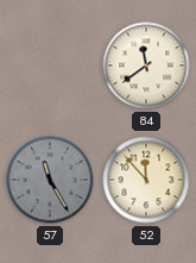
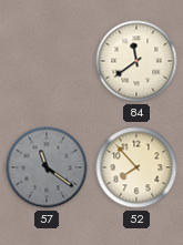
57: 11:25 -> 11:21
52: 11:53 -> 7:53
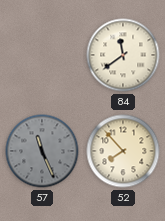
57: 11:21 -> 11:26
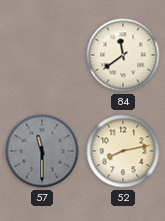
57: 11:26 -> 11:30
52: 7:53 -> 8:13
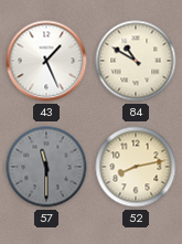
43: none -> 1:26
84: 11:39 -> 10:50
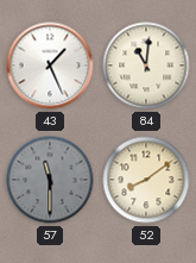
84: 10:50 -> 11:01
52: 8:13 -> 8:09
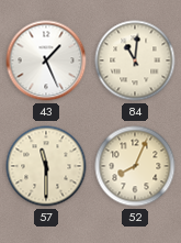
57 dial: grey -> cream
52: 8:09 -> 8:04
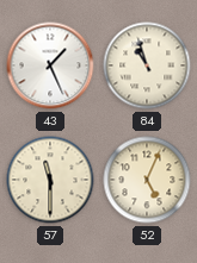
84: 11:01 -> 10:57
52: 8:04 -> 5:04
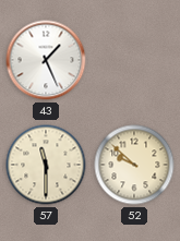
84: 10:57 -> none
52: 5:04 -> 9:52
